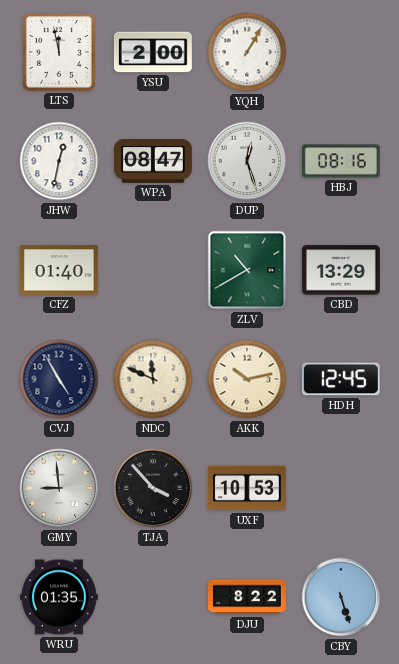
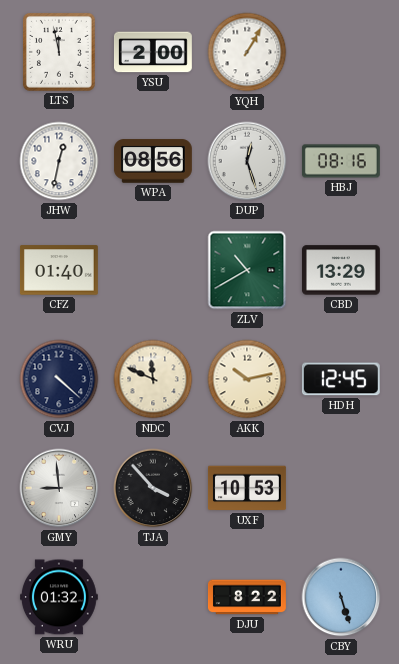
WPA: 08:47 -> 08:56
CVJ: 4:55 -> 4:22
WRU: 01:35 -> 01:32
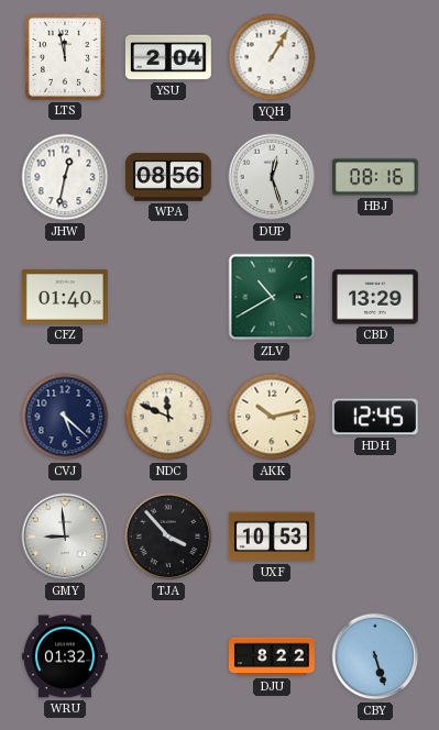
YSU: 2:00 -> 2:04
CVJ: 4:22 -> 5:22
